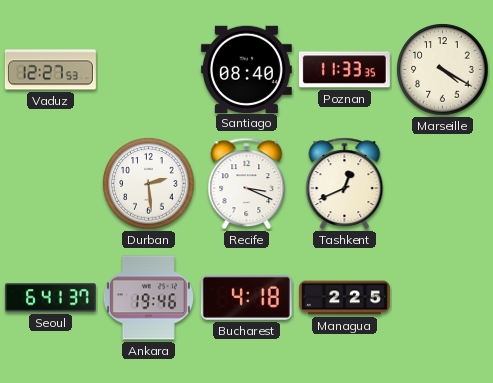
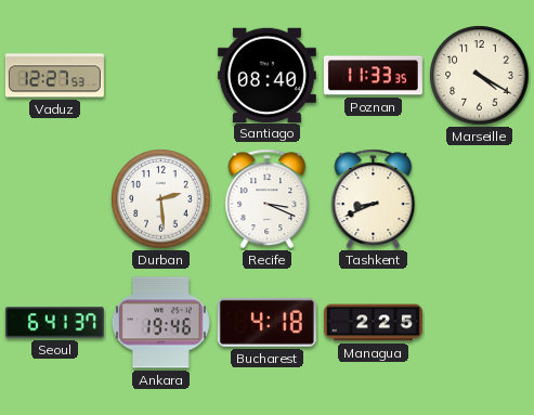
Tashkent: 12:41 -> 8:41
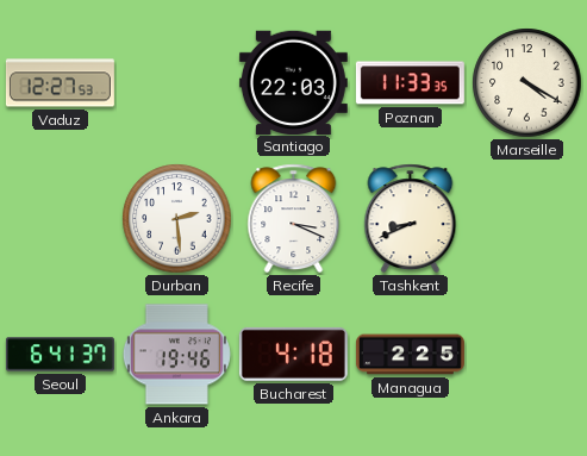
Santiago: 08:40 -> 22:03
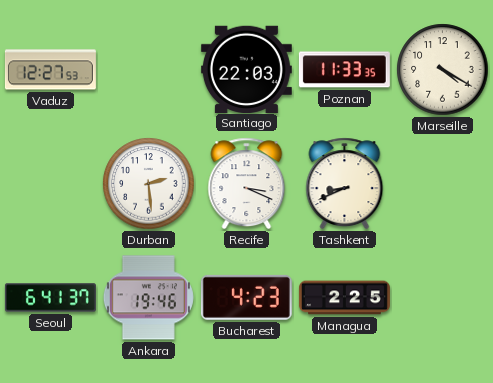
Bucharest: 4:18 -> 4:23
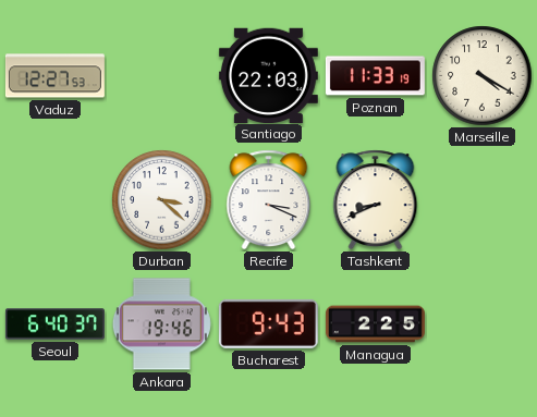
Poznan: 11:33:35 -> 11:33:19
Durban: 2:29 -> 3:22
Seoul: 6:41 -> 6:40
Bucharest: 4:23 -> 9:43
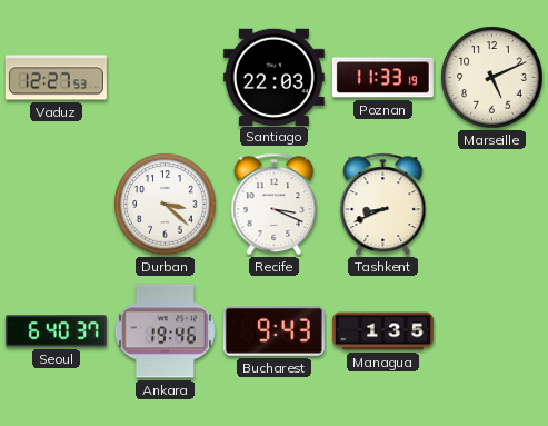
Marseille: 4:20 -> 5:11
Managua: 2:25 -> 1:35
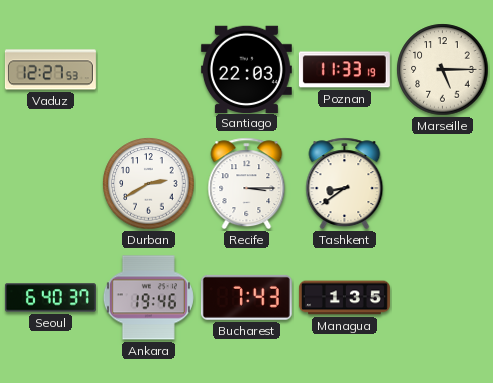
Marseille: 5:11 -> 5:15
Durban: 3:22 -> 2:40
Recife: 3:19 -> 3:15
Tashkent: 8:41 -> 8:39
Bucharest: 9:43 -> 7:43
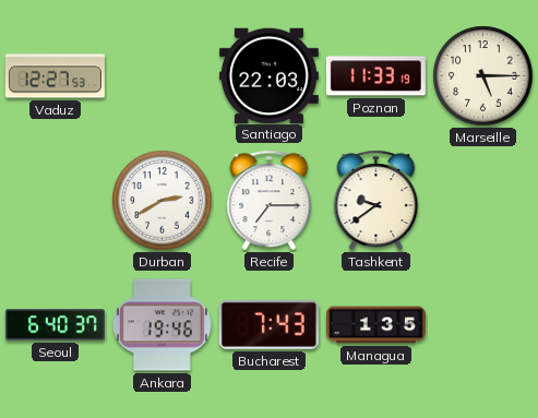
Recife: 3:15 -> 7:15
Tashkent: 8:39 -> 9:39
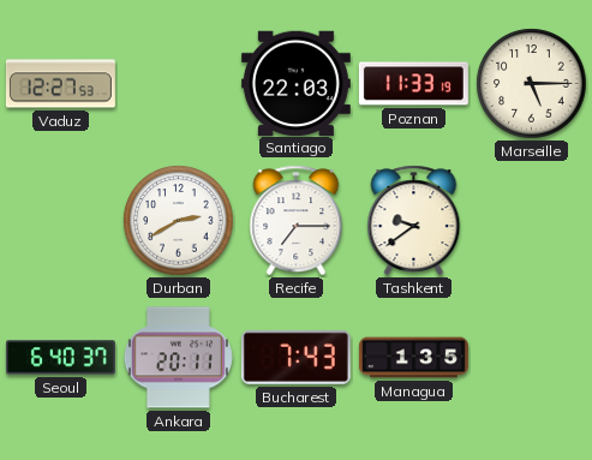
Ankara: 19:46 -> 20:11
